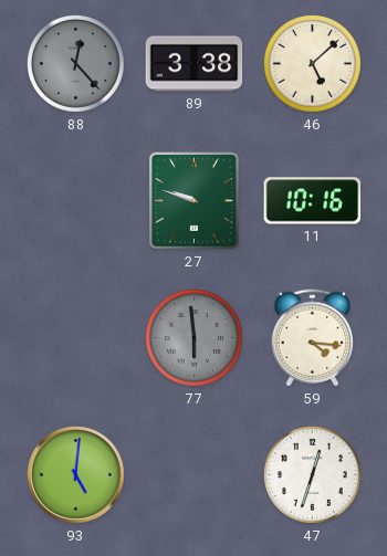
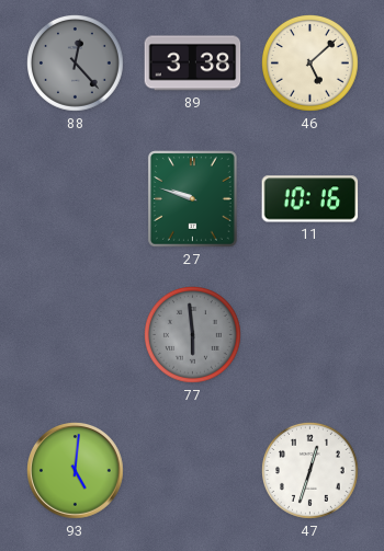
59: 4:16 -> none
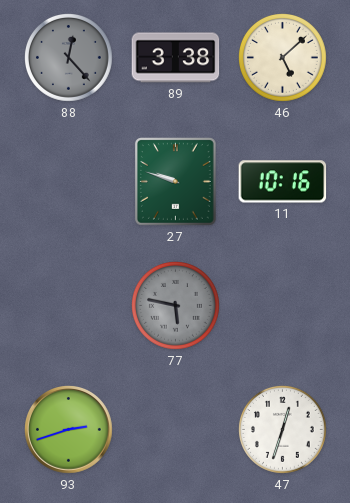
77: 5:59 -> 5:47
93: 5:01 -> 2:42
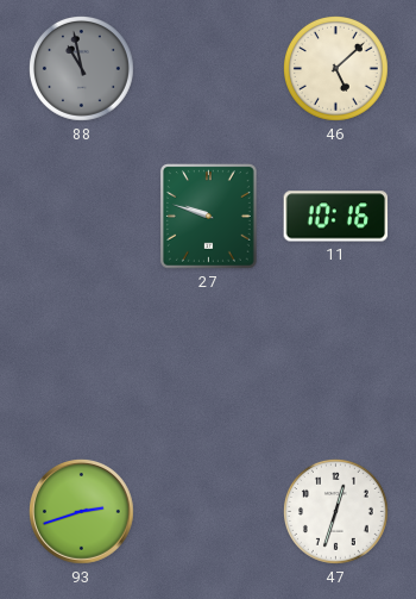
88: 12:23 -> 10:58
89: 3:38 -> none
77: 5:47 -> none
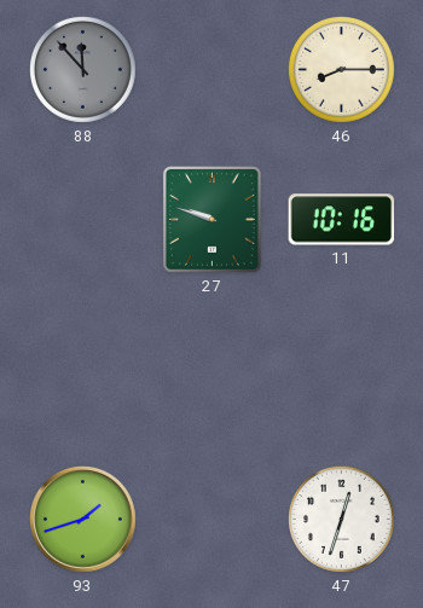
88: 10:58 -> 11:53
46: 5:08 -> 8:15
93: 2:42 -> 1:42
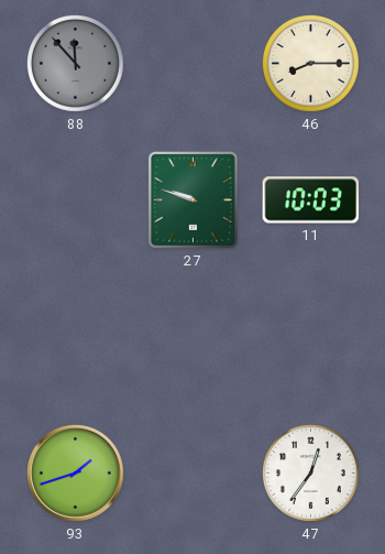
11: 10:16 -> 10:03
47: 12:33 -> 12:36
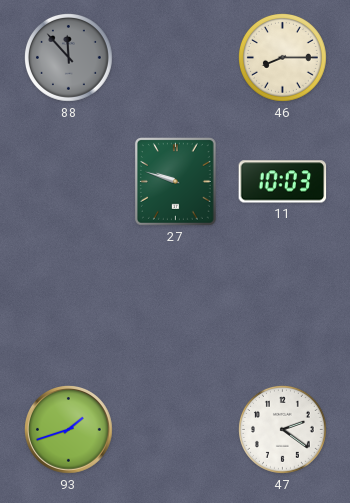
47: 12:36 -> 2:21
